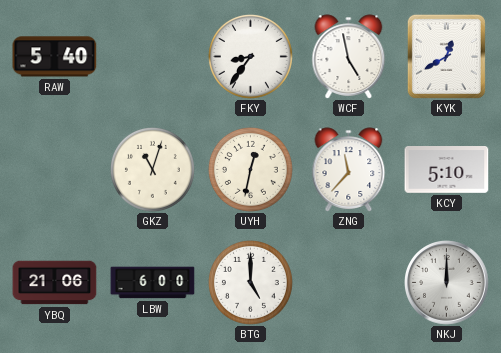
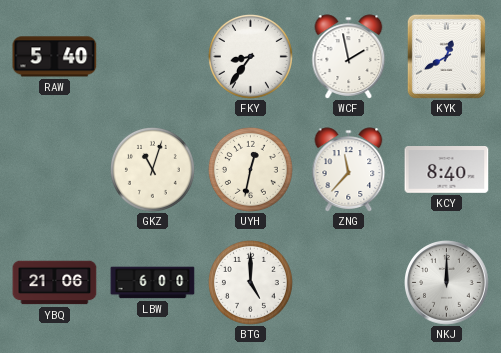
WCF: 4:58 -> 1:58
KCY: 5:10 -> 8:40
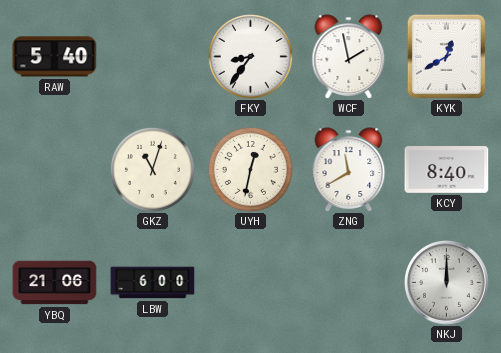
ZNG: 11:37 -> 11:40
BTG: 5:00 -> none
